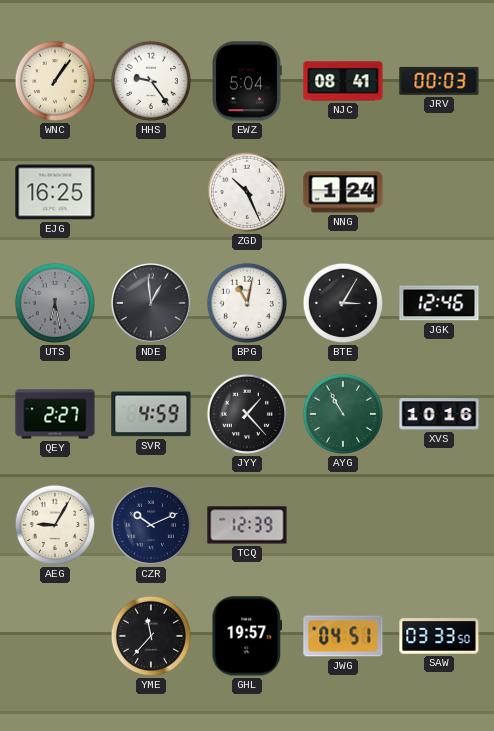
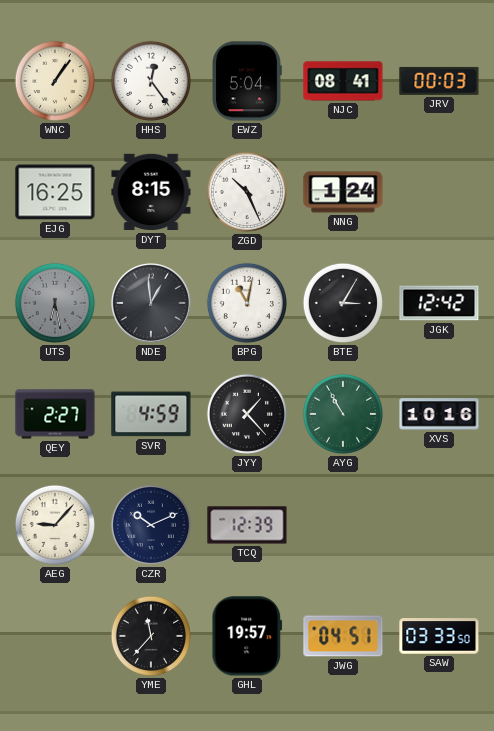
HHS: 9:24 -> 12:24
DYT: none -> 8:15
JGK: 12:46 -> 12:42
AEG: 9:05 -> 9:07
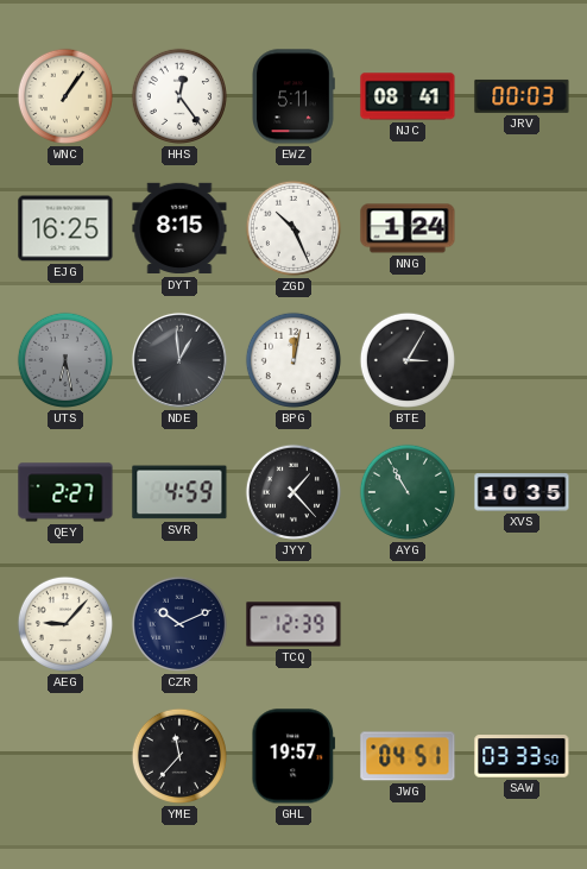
EWZ: 5:04 -> 5:11
BPG: 11:02 -> 12:02
JGK: 12:42 -> none
XVS: 10:16 -> 10:35
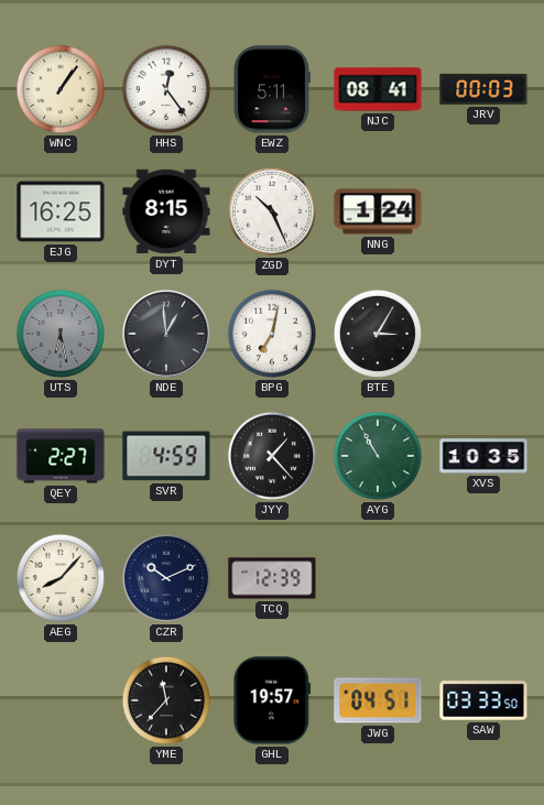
BPG: 12:02 -> 7:02
AEG: 9:07 -> 8:07
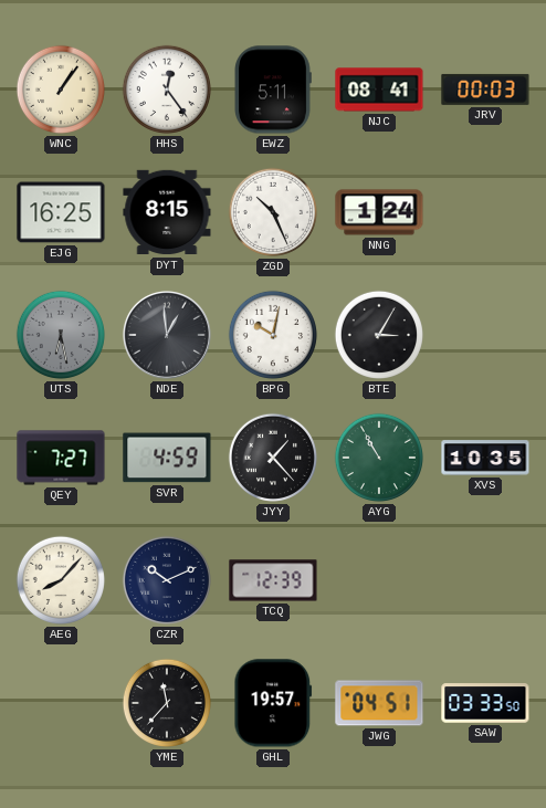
BPG: 7:02 -> 10:02
QEY: 2:27 -> 7:27
